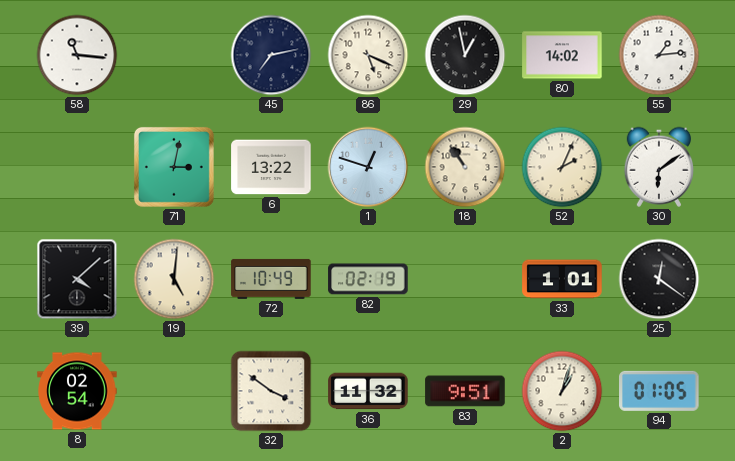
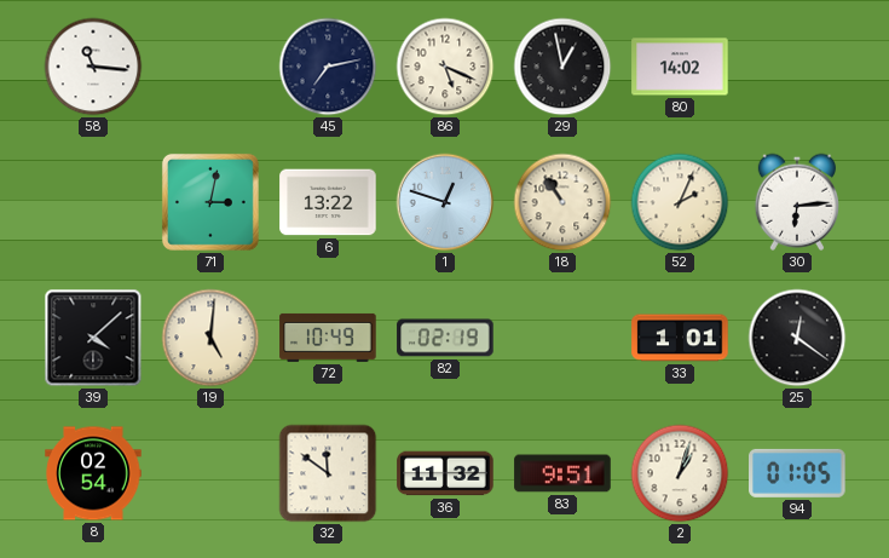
55: 1:14 -> none
30: 6:09 -> 6:14
32: 3:51 -> 11:51
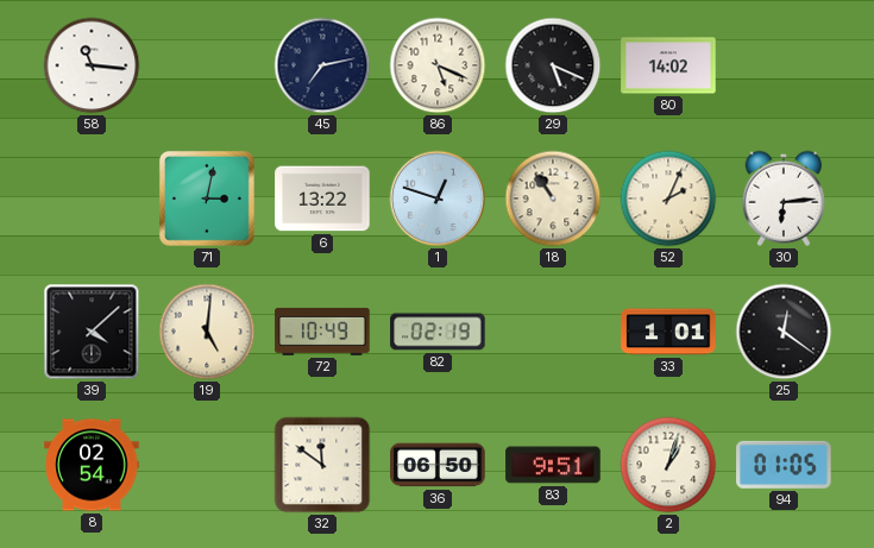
29: 12:58 -> 5:19
36: 11:32 -> 06:50
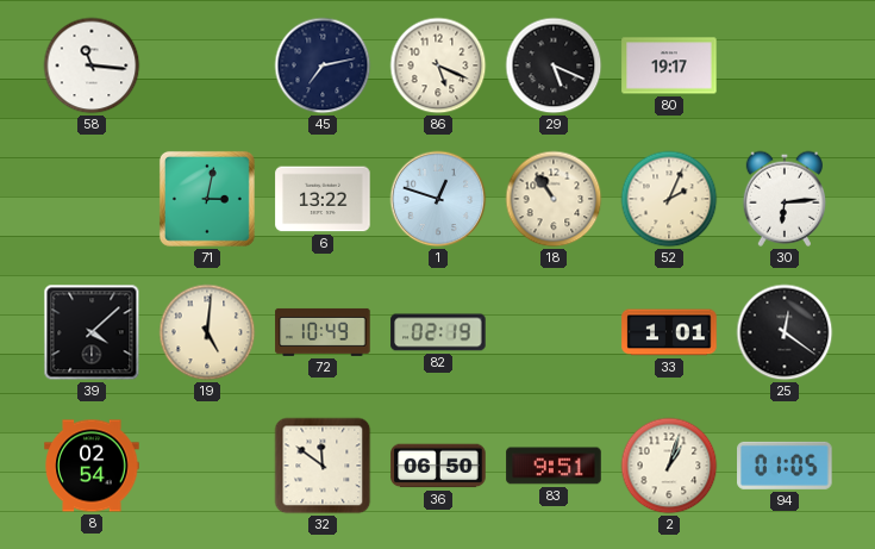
80: 14:02 -> 19:17
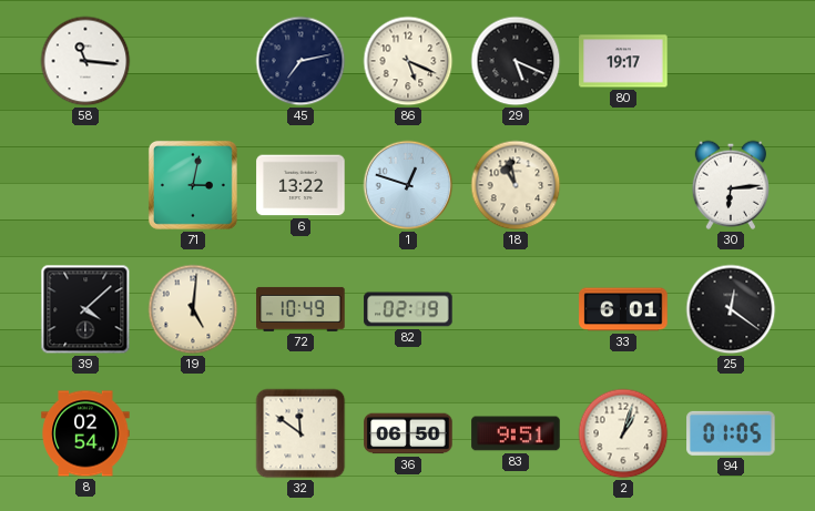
18: 10:54 -> 10:58
52: 2:04 -> none
33: 1:01 -> 6:01
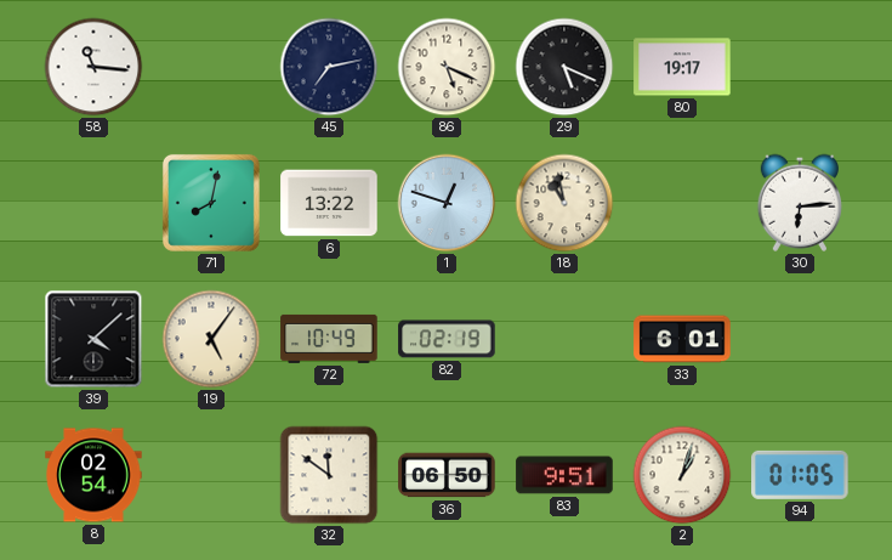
71: 3:02 -> 8:02
19: 5:01 -> 5:06
25: 12:21 -> none
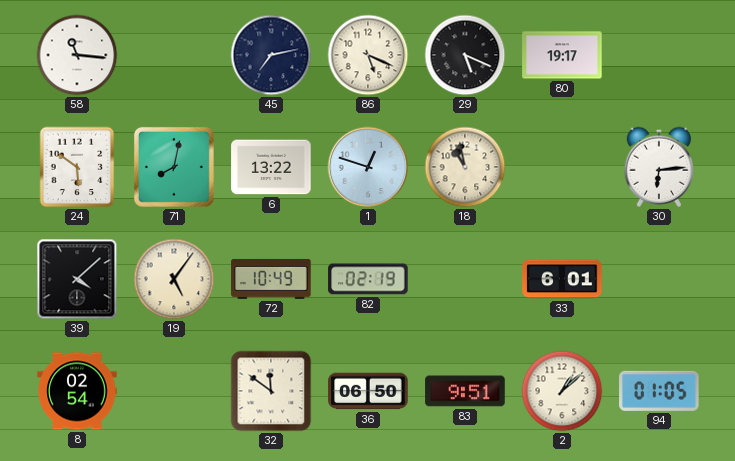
24: none -> 5:51
2: 1:03 -> 1:08
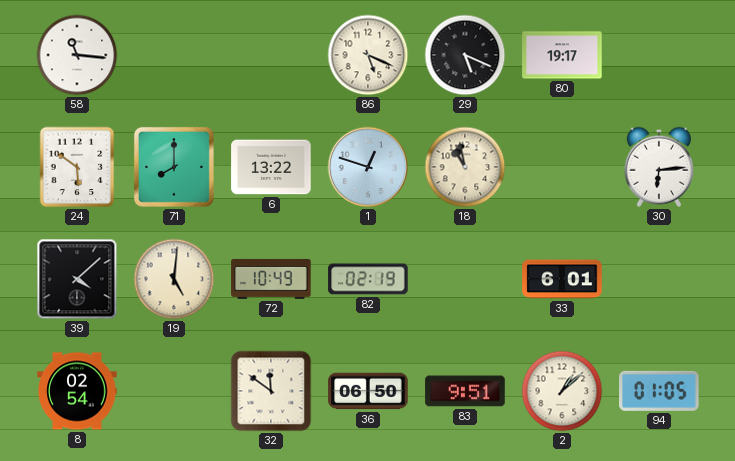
45: 7:13 -> none
71: 8:02 -> 8:00
19: 5:06 -> 5:01
